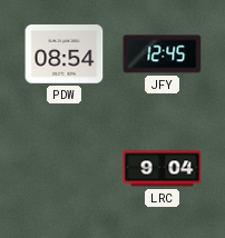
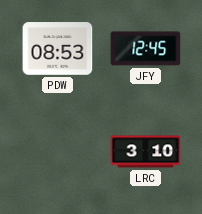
PDW: 08:54 -> 08:53
LRC: 9:04 -> 3:10
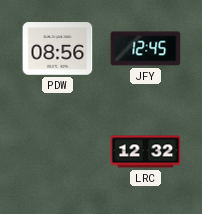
PDW: 08:53 -> 08:56
LRC: 3:10 -> 12:32
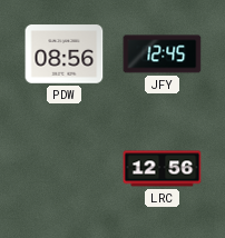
LRC: 12:32 -> 12:56
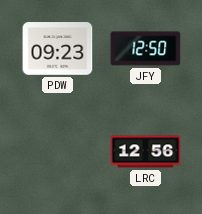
PDW: 08:56 -> 09:23
JFY: 12:45 -> 12:50
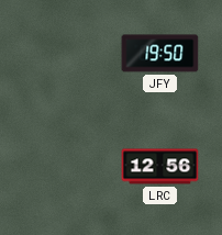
PDW: 09:23 -> none
JFY: 12:50 -> 19:50
